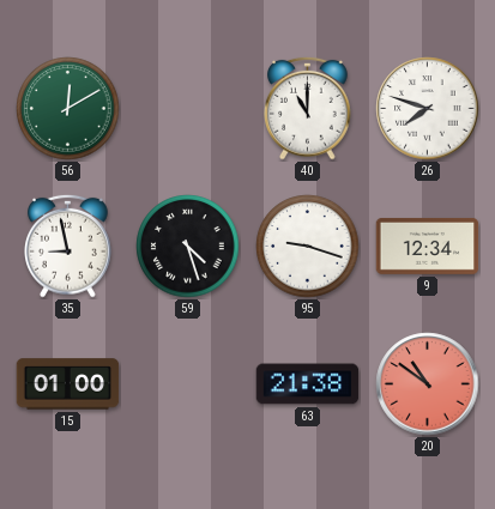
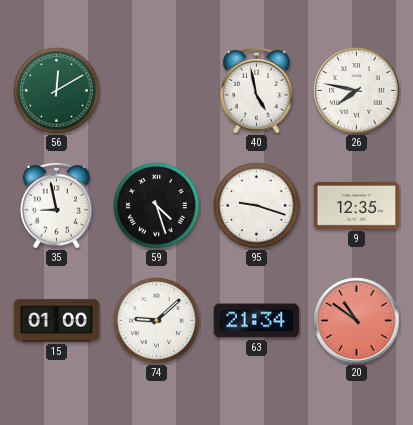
40: 11:00 -> 4:58
26: 7:48 -> 7:47
9: 12:34 -> 12:35
74: none -> 9:08
63: 21:38 -> 21:34
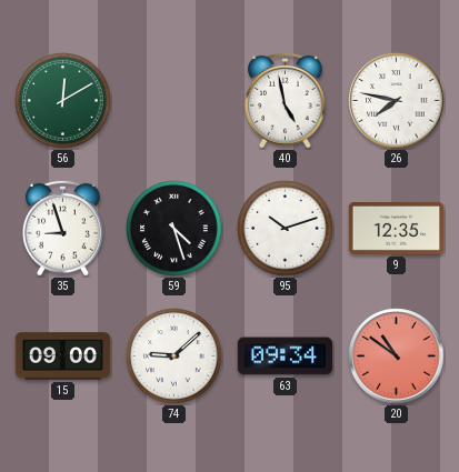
35: 8:58 -> 8:57
95: 9:18 -> 10:12
15: 01:00 -> 09:00
63: 21:34 -> 09:34
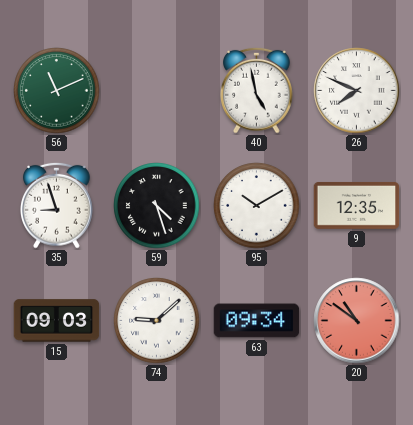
56: 12:10 -> 11:11
26: 7:47 -> 7:49
95: 10:12 -> 10:10
15: 09:00 -> 09:03
